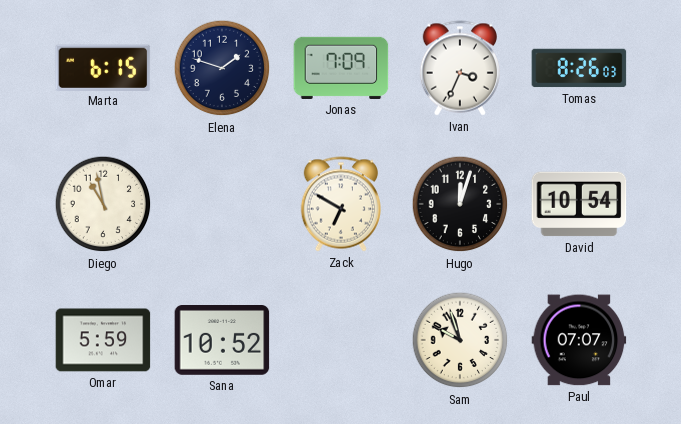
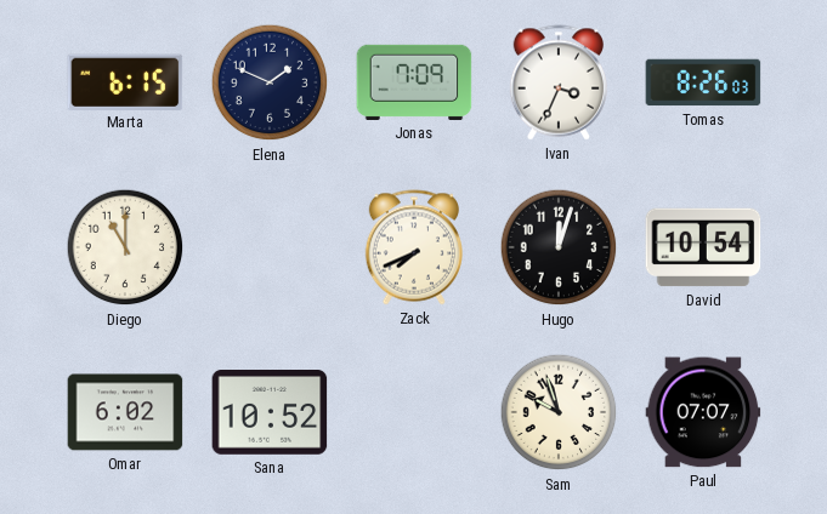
Elena: 1:48 -> 1:49
Diego: 10:58 -> 11:00
Zack: 6:50 -> 7:41
Omar: 5:59 -> 6:02
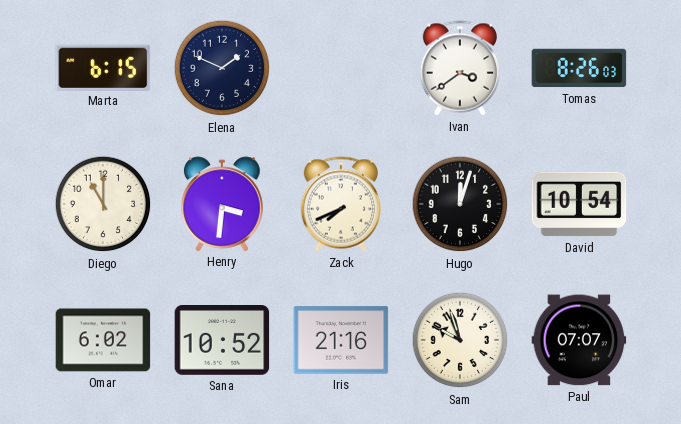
Jonas: 7:09 -> none
Ivan: 3:34 -> 3:39
Henry: none -> 3:31
Iris: none -> 21:16
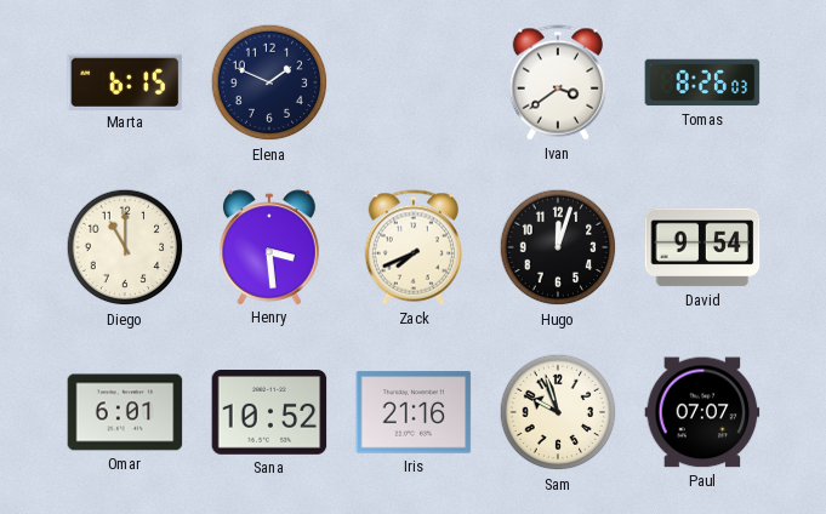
Henry: 3:31 -> 3:29
David: 10:54 -> 9:54
Omar: 6:02 -> 6:01
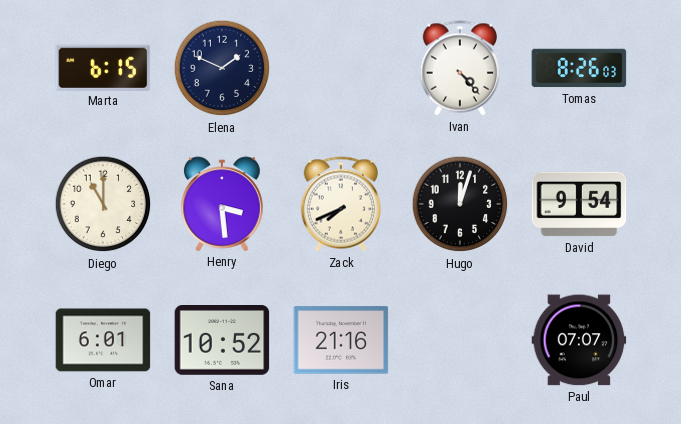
Ivan: 3:39 -> 4:23
Sam: 9:57 -> none
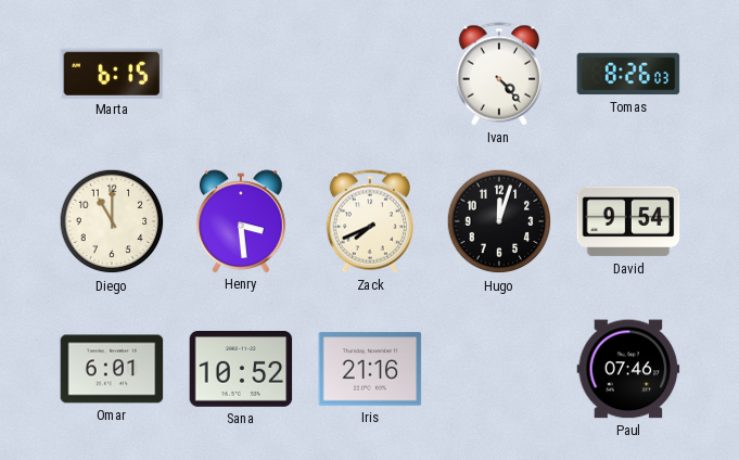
Elena: 1:49 -> none
Paul: 07:07 -> 07:46
